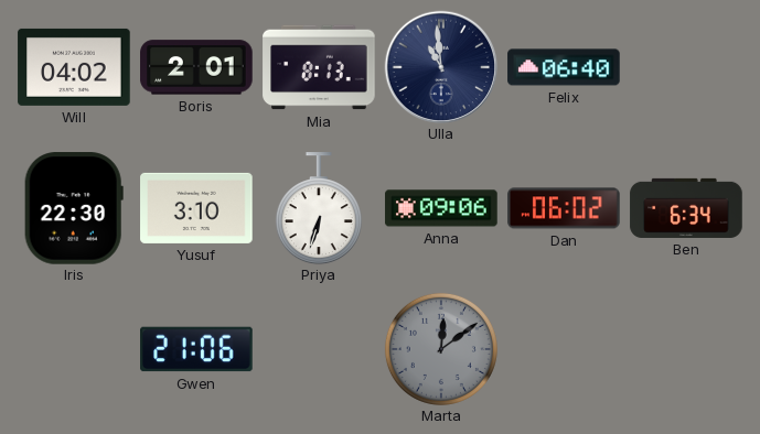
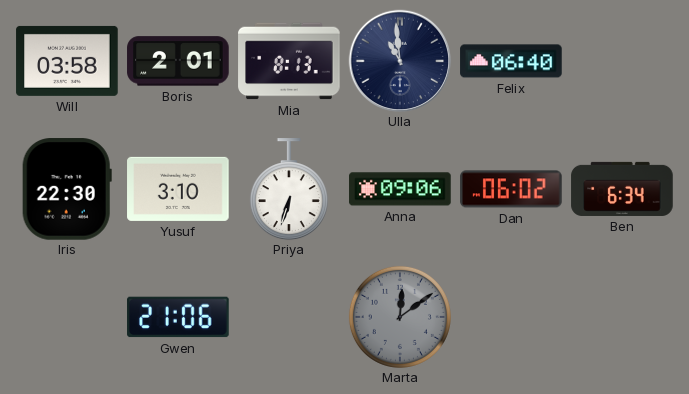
Will: 04:02 -> 03:58
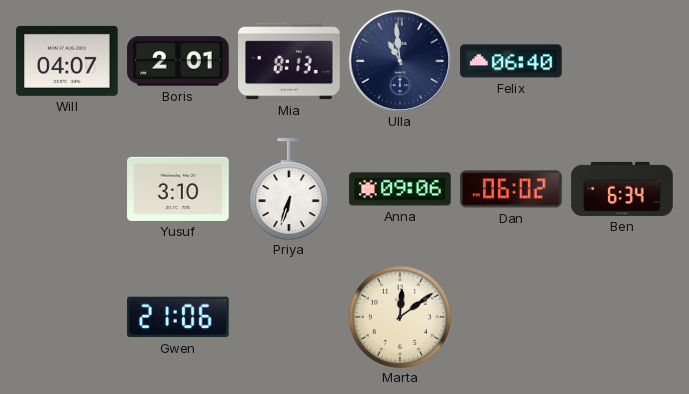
Will: 03:58 -> 04:07
Iris: 22:30 -> none
Marta dial: grey -> cream
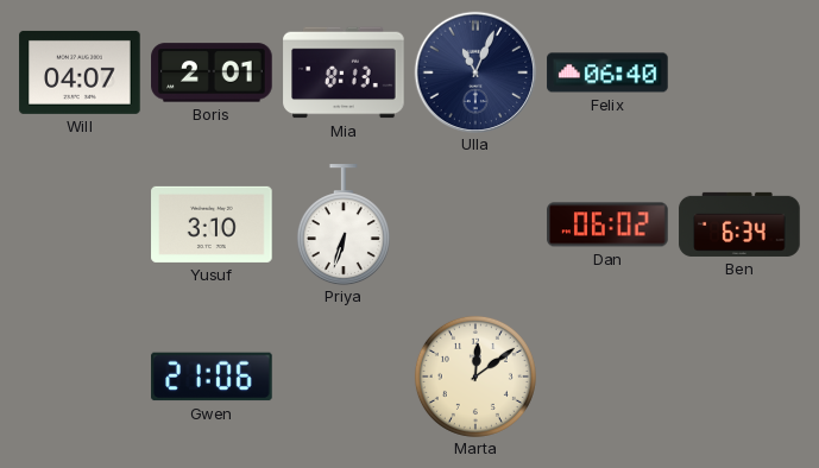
Ulla: 10:59 -> 11:04
Anna: 09:06 -> none
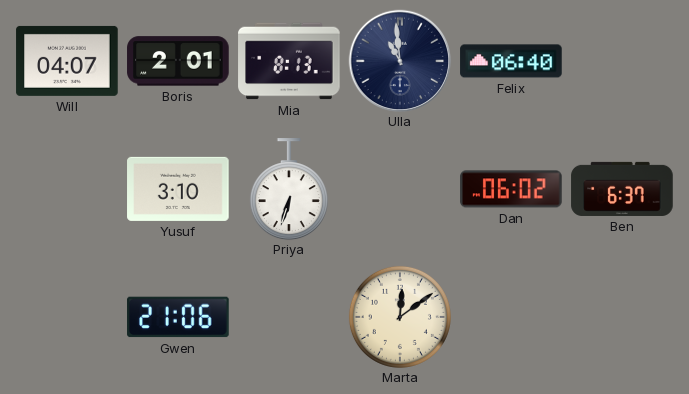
Ulla: 11:04 -> 10:59
Ben: 6:34 -> 6:37
